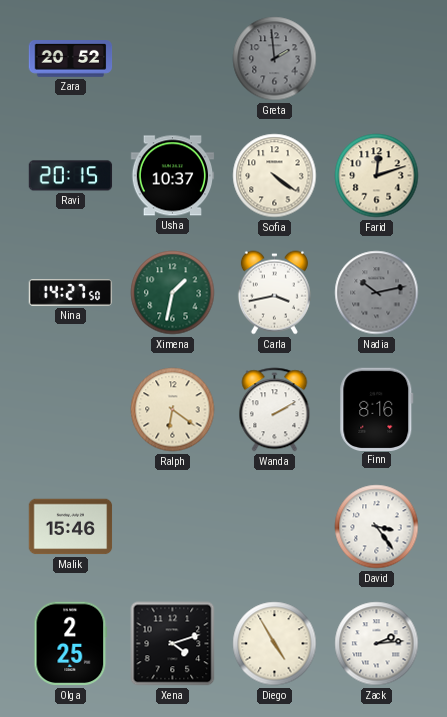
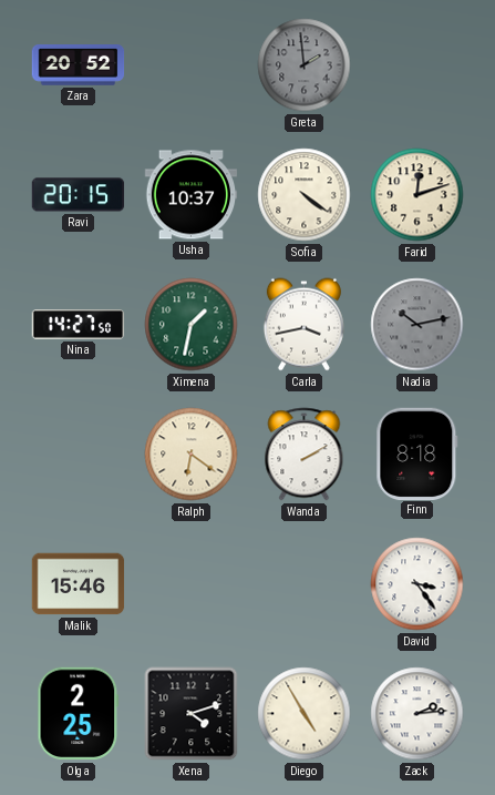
Finn: 8:16 -> 8:18
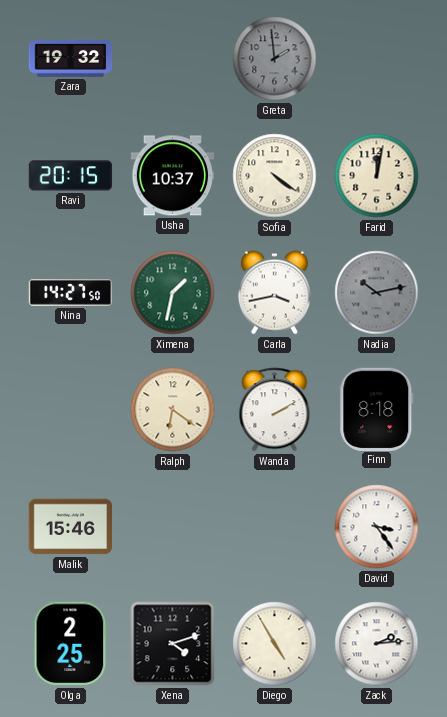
Zara: 20:52 -> 19:32
Farid: 12:12 -> 12:02
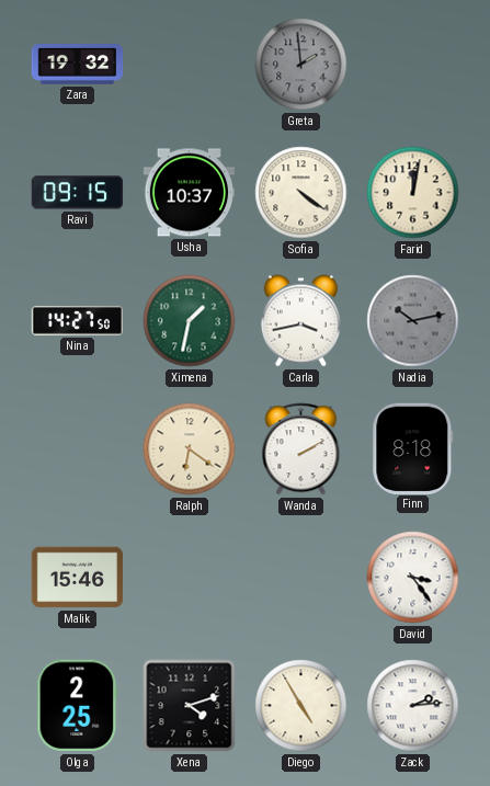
Ravi: 20:15 -> 09:15
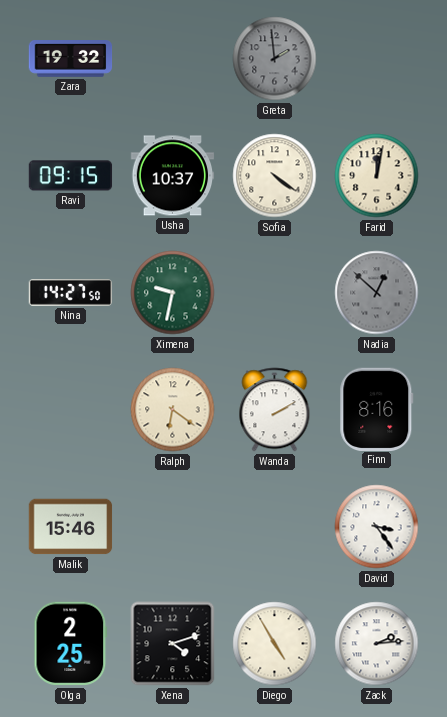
Ximena: 1:32 -> 9:32
Carla: 3:43 -> none
Nadia: 10:13 -> 12:52
Finn: 8:18 -> 8:16
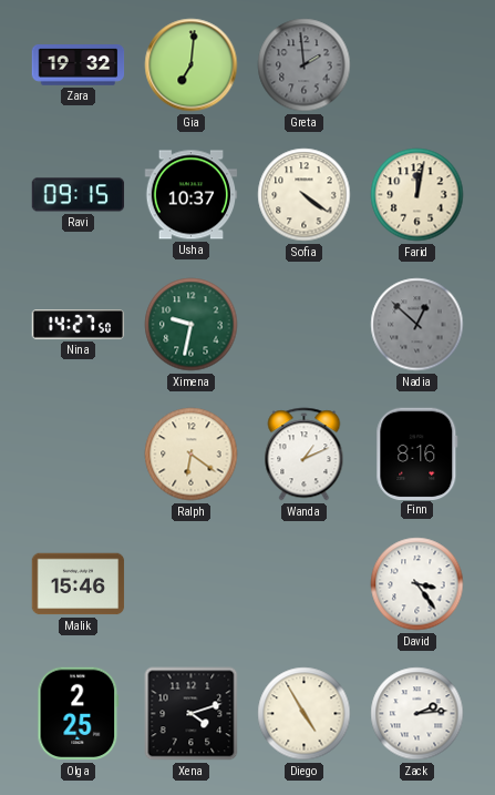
Gia: none -> 7:01
Wanda: 2:10 -> 1:11
